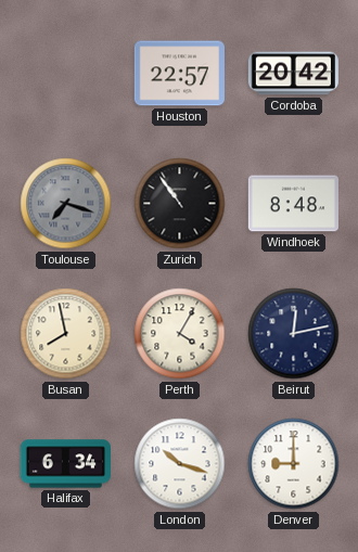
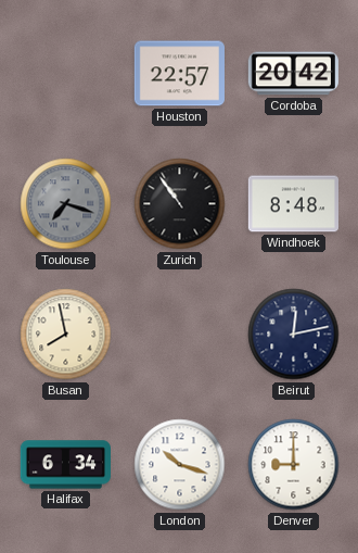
Perth: 4:05 -> none
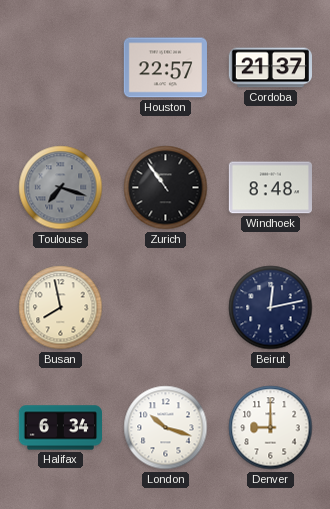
Cordoba: 20:42 -> 21:37
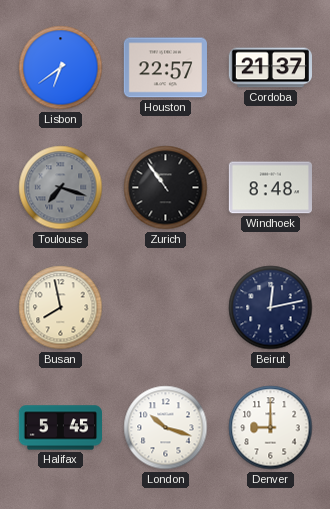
Lisbon: none -> 6:39
Halifax: 6:34 -> 5:45
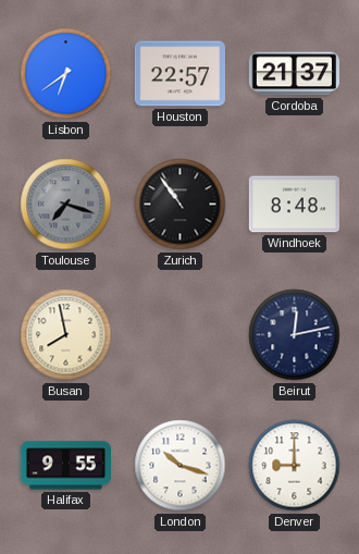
Halifax: 5:45 -> 9:55
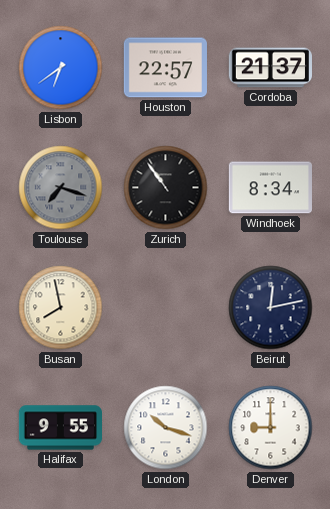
Windhoek: 8:48 -> 8:34
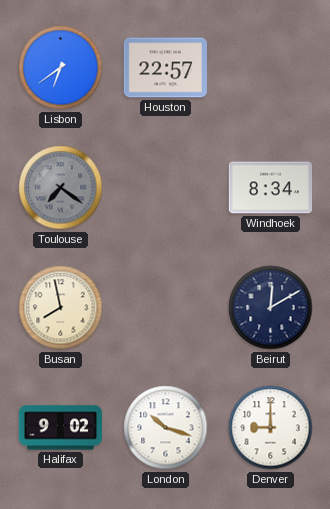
Cordoba: 21:37 -> none
Toulouse: 7:18 -> 7:21
Zurich: 10:54 -> none
Beirut: 12:13 -> 12:10
Halifax: 9:55 -> 9:02
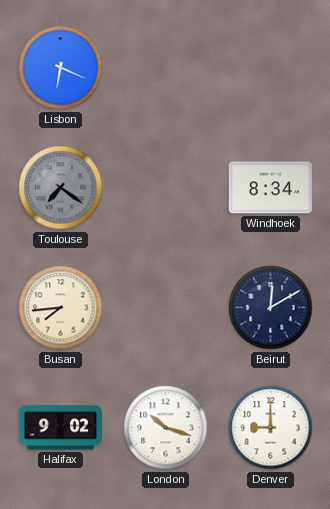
Lisbon: 6:39 -> 6:19
Houston: 22:57 -> none
Busan: 7:58 -> 7:44
